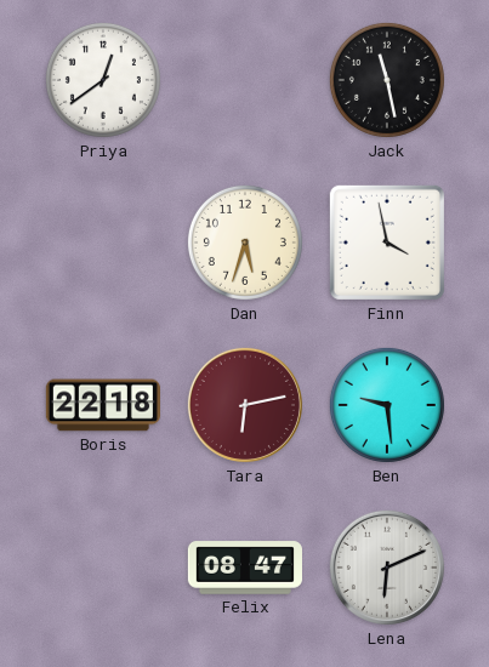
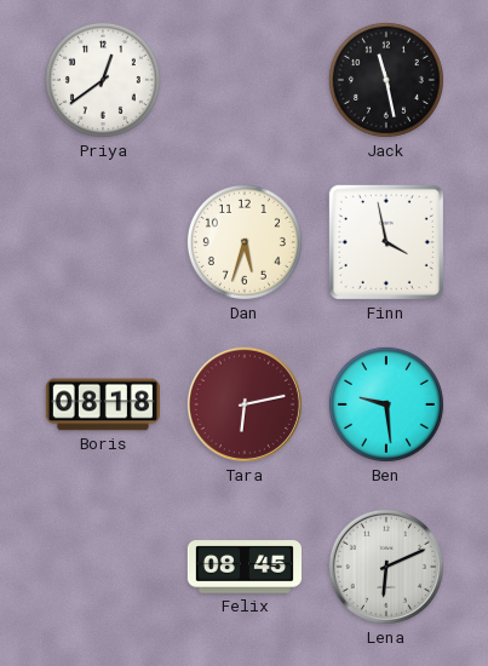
Boris: 22:18 -> 08:18
Felix: 08:47 -> 08:45
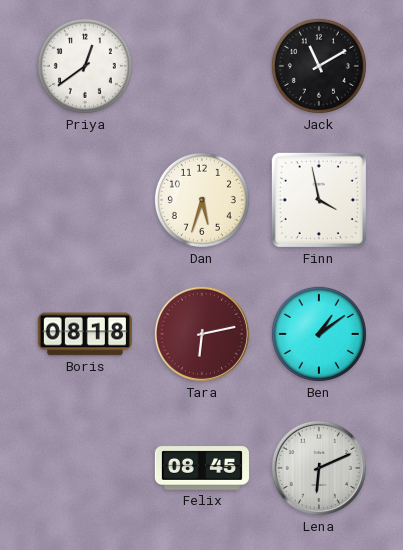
Jack: 11:28 -> 11:10
Ben: 9:29 -> 1:09
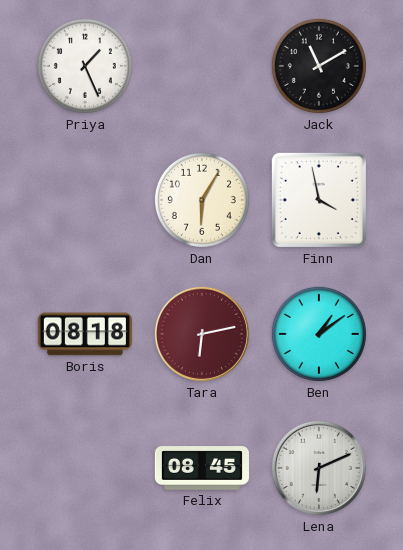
Priya: 12:39 -> 1:26
Dan: 5:33 -> 6:05
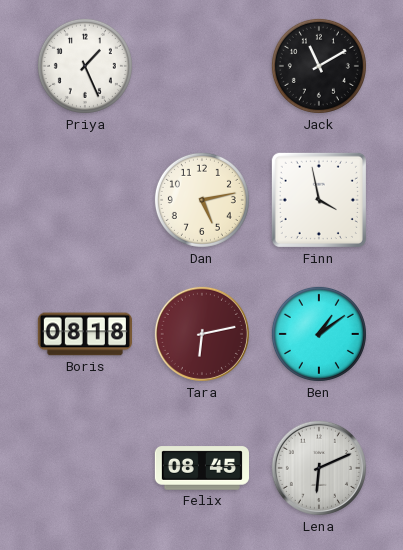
Dan: 6:05 -> 5:13
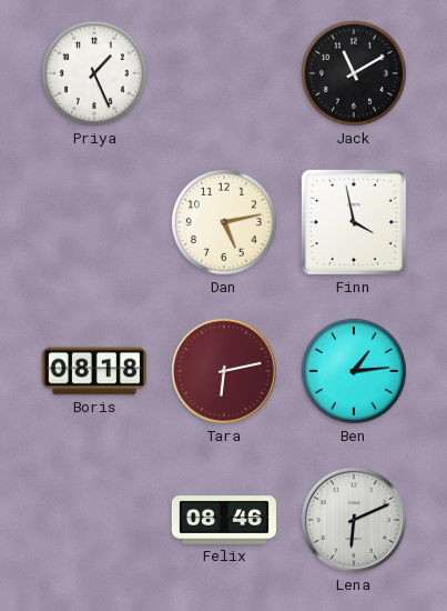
Ben: 1:09 -> 1:14
Felix: 08:45 -> 08:46
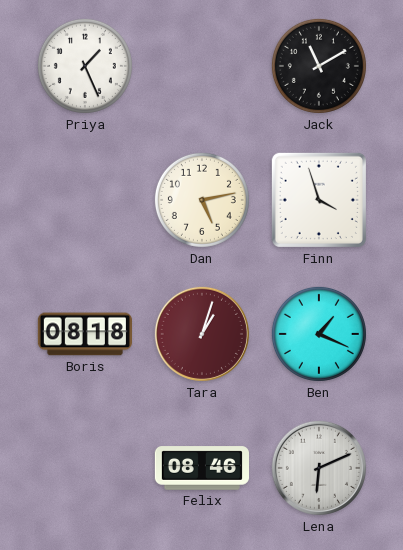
Finn: 3:58 -> 3:57
Tara: 6:13 -> 1:03
Ben: 1:14 -> 1:19
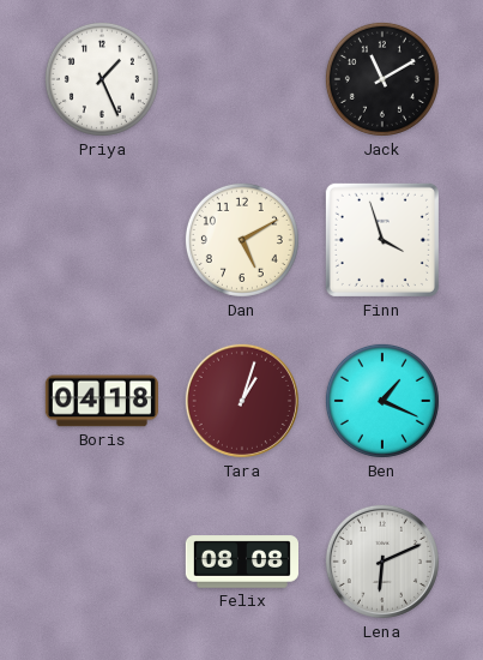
Dan: 5:13 -> 5:10
Boris: 08:18 -> 04:18
Felix: 08:46 -> 08:08
